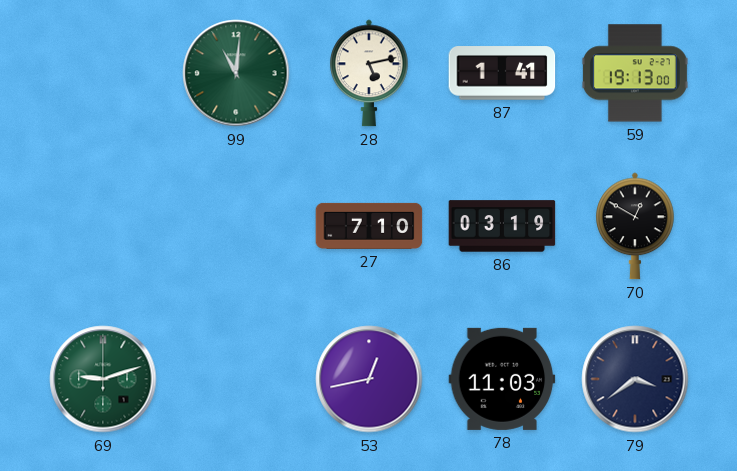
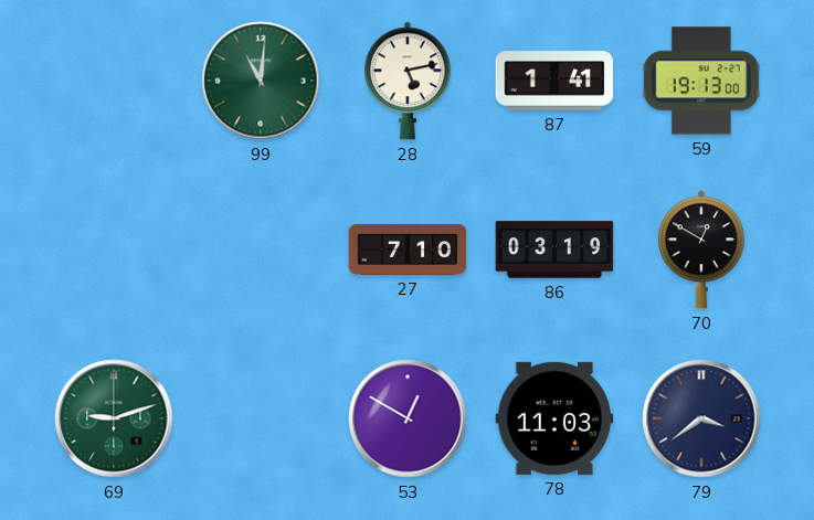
53: 12:43 -> 12:50
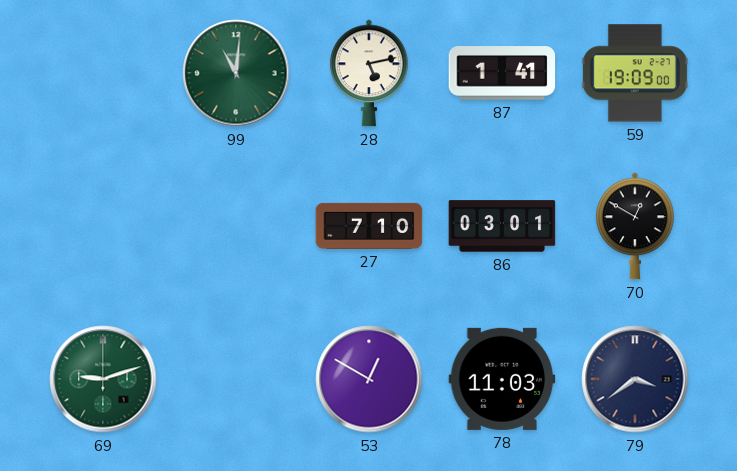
59: 19:13 -> 19:09
86: 03:19 -> 03:01
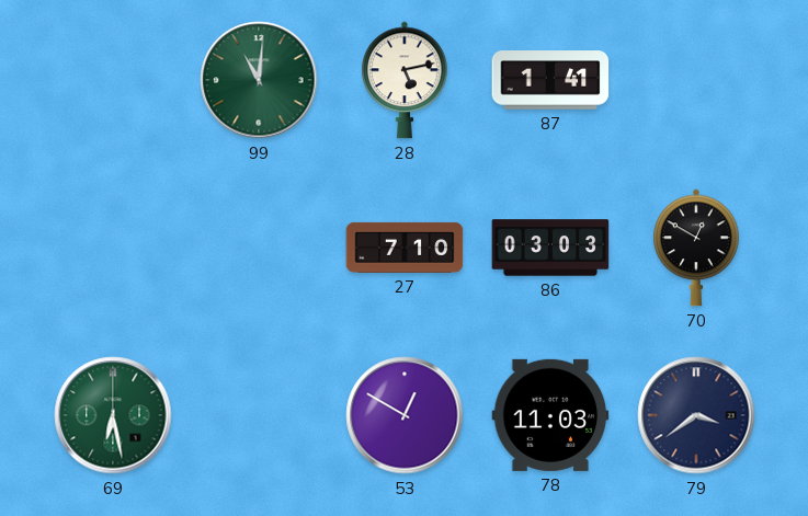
59: 19:09 -> none
86: 03:01 -> 03:03
69: 9:12 -> 6:28
